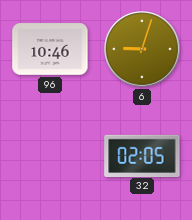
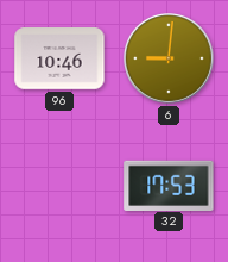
6: 9:03 -> 9:01
32: 02:05 -> 17:53
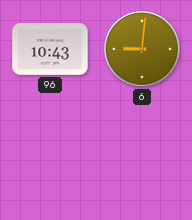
96: 10:46 -> 10:43
32: 17:53 -> none
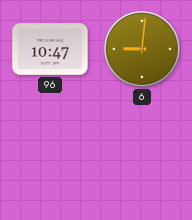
96: 10:43 -> 10:47
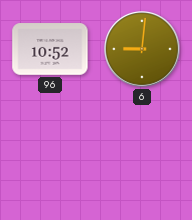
96: 10:47 -> 10:52
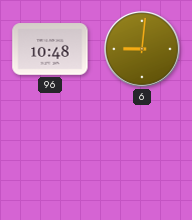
96: 10:52 -> 10:48
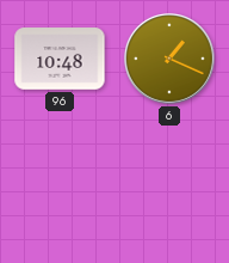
6: 9:01 -> 1:19
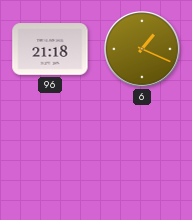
96: 10:48 -> 21:18
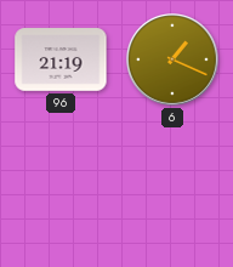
96: 21:18 -> 21:19
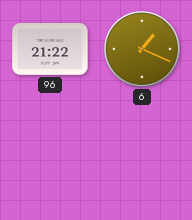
96: 21:19 -> 21:22
